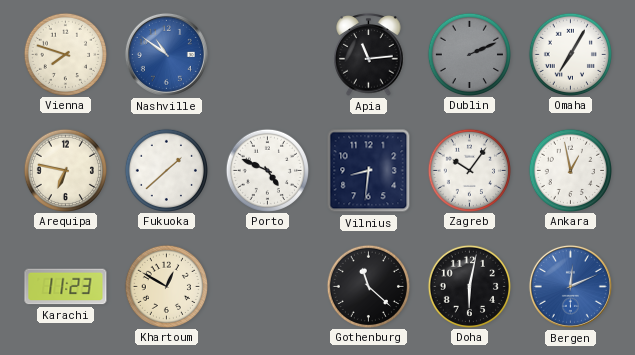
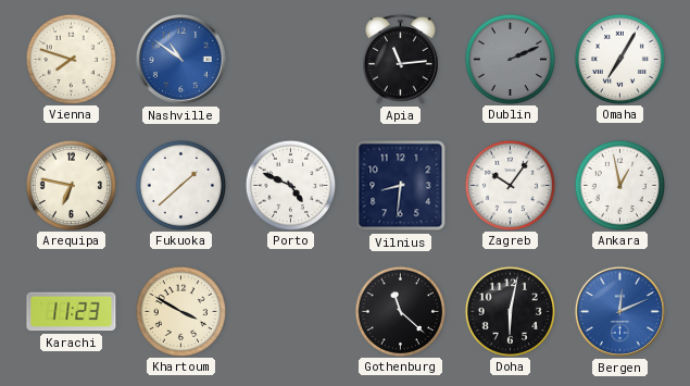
Khartoum: 12:50 -> 3:50
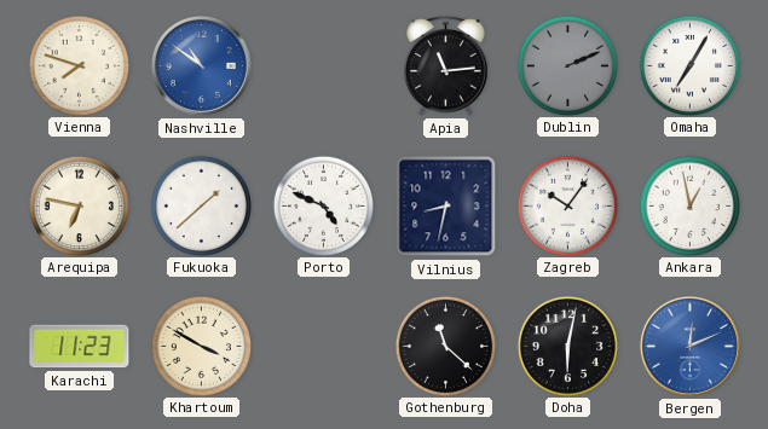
Vilnius: 8:31 -> 8:32
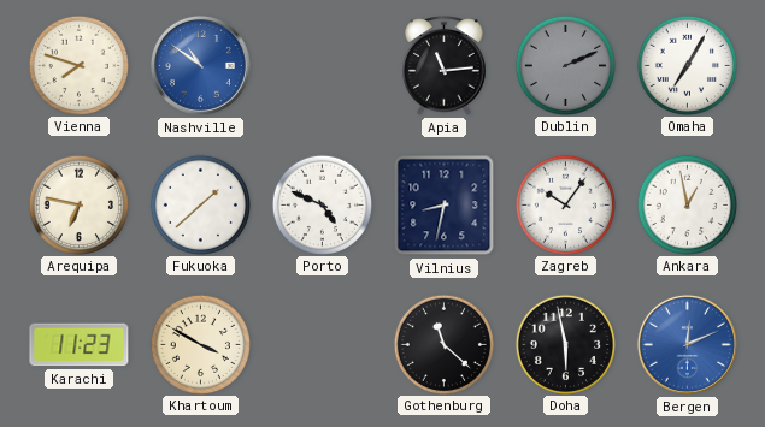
Doha: 6:02 -> 5:58
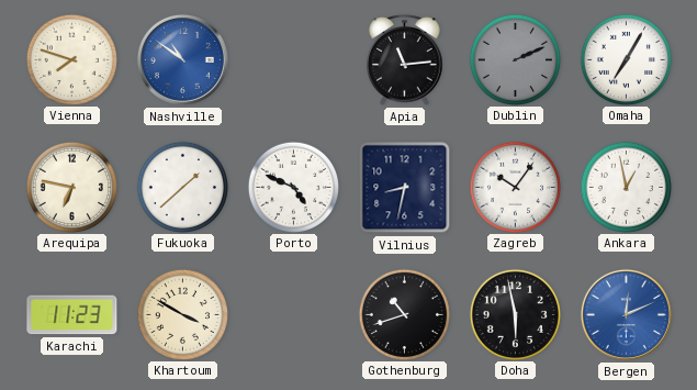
Gothenburg: 11:22 -> 10:42
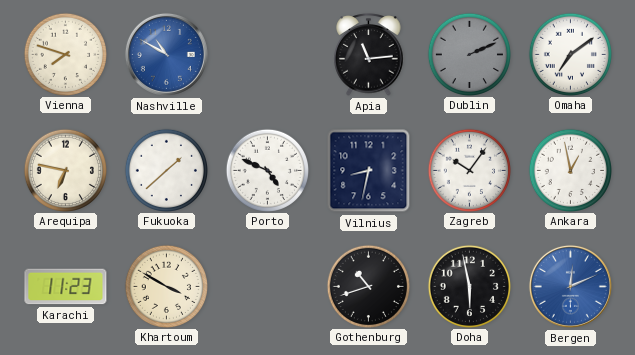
Nashville: 10:51 -> 10:50
Omaha: 7:05 -> 7:09
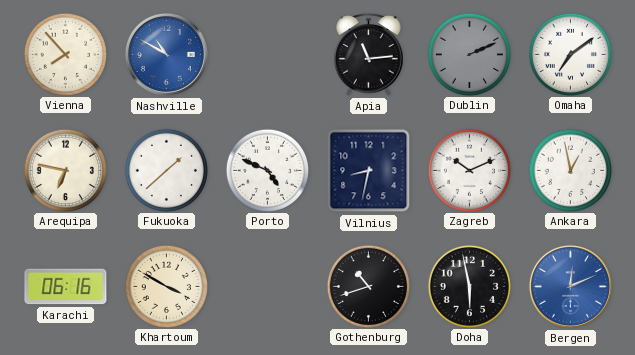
Vienna: 7:48 -> 7:53
Zagreb: 10:06 -> 10:11
Karachi: 11:23 -> 06:16
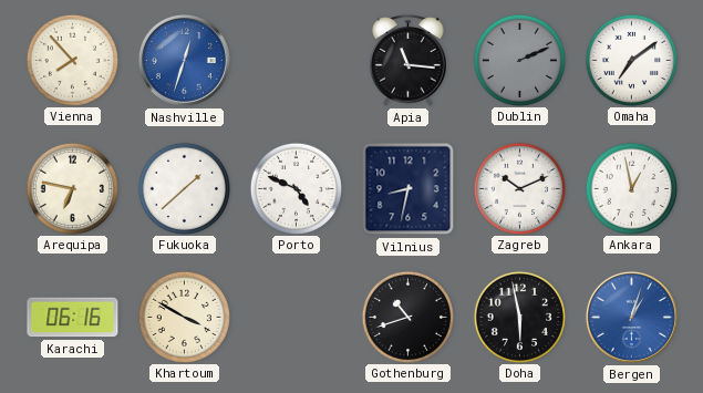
Nashville: 10:50 -> 12:33
Apia: 11:14 -> 11:16
Bergen: 12:11 -> 1:03
